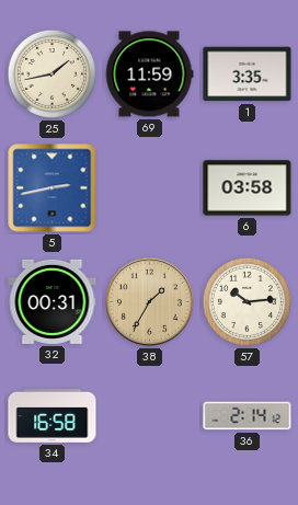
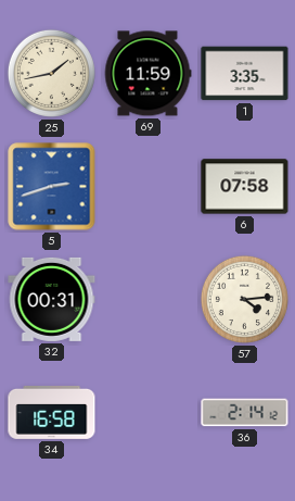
5: 2:43 -> 2:42
6: 03:58 -> 07:58
38: 1:35 -> none
57: 10:14 -> 4:14
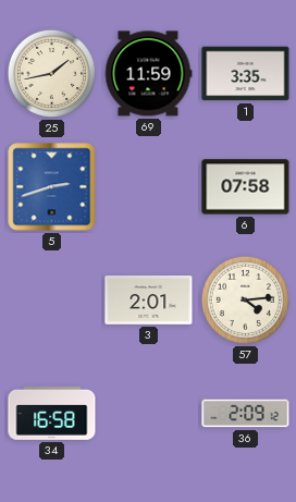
32: 00:31 -> none
3: none -> 2:01
36: 2:14 -> 2:09
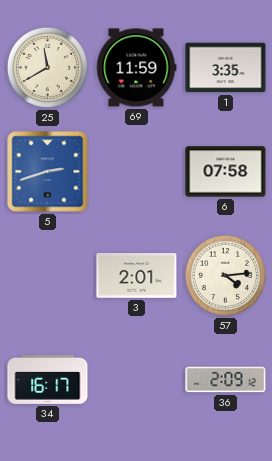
25: 1:43 -> 11:40
34: 16:58 -> 16:17
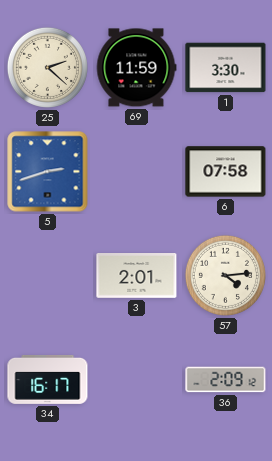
25: 11:40 -> 2:22
1: 3:35 -> 3:30
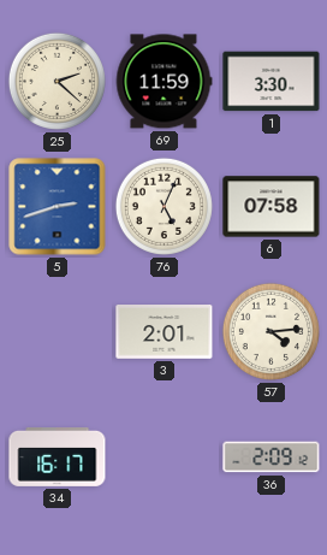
76: none -> 5:04
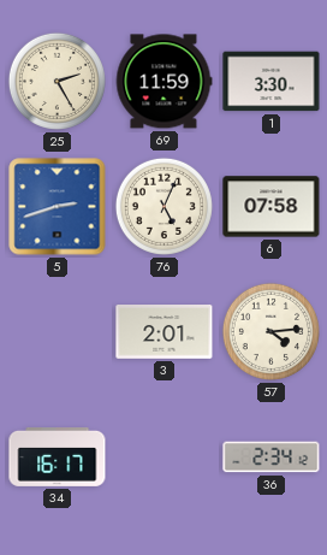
25: 2:22 -> 2:25
36: 2:09 -> 2:34
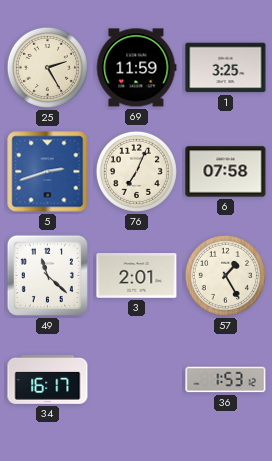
1: 3:30 -> 3:25
76: 5:04 -> 7:04
49: none -> 11:22
57: 4:14 -> 1:25
36: 2:34 -> 1:53
